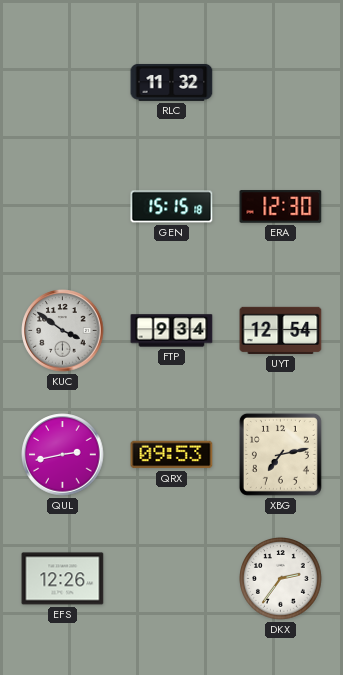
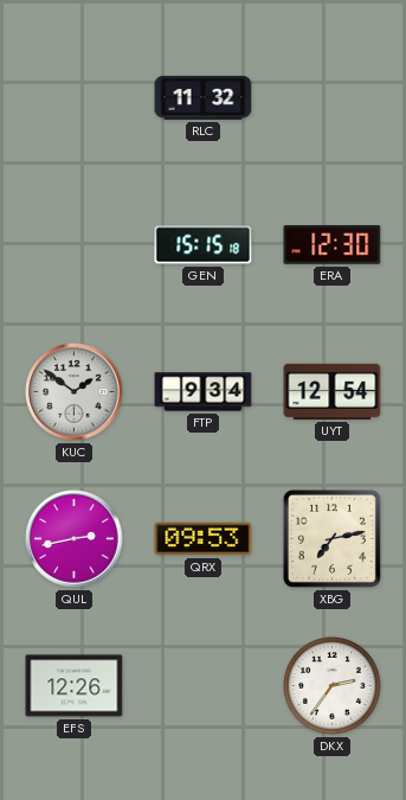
KUC: 3:51 -> 1:51
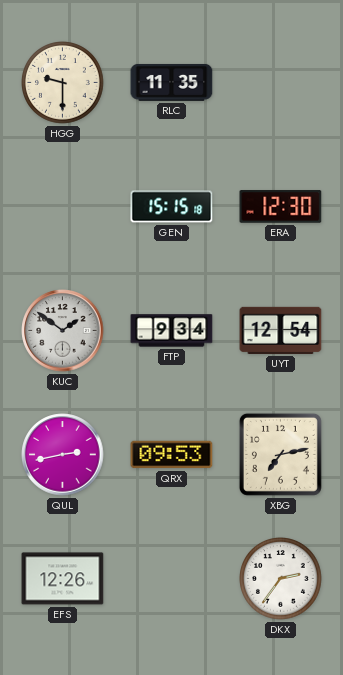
HGG: none -> 9:30
RLC: 11:32 -> 11:35
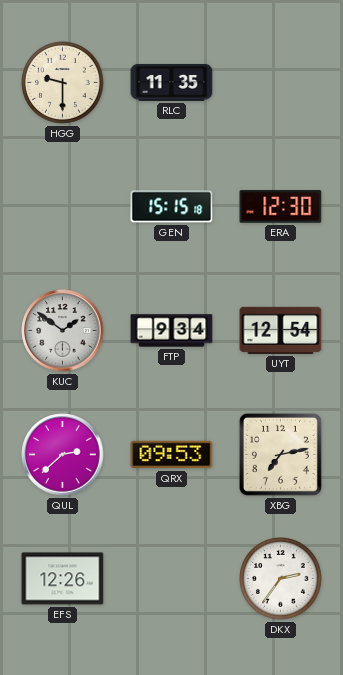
QUL: 2:43 -> 2:38
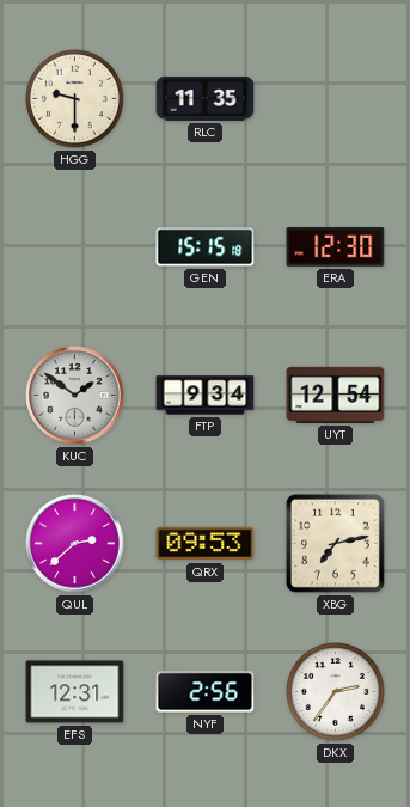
EFS: 12:26 -> 12:31
NYF: none -> 2:56
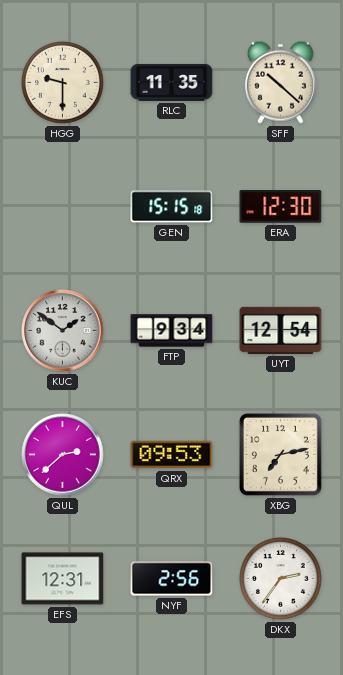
SFF: none -> 10:22
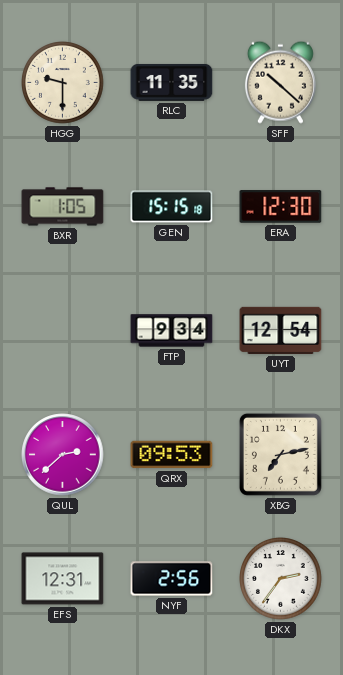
BXR: none -> 1:05
KUC: 1:51 -> none
